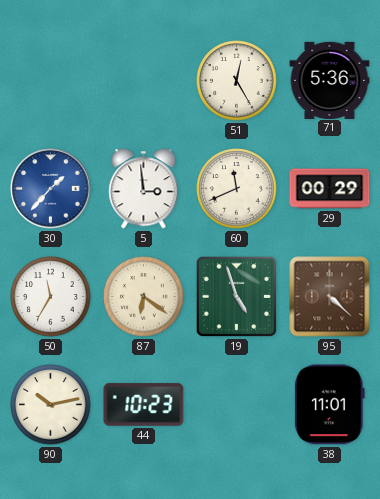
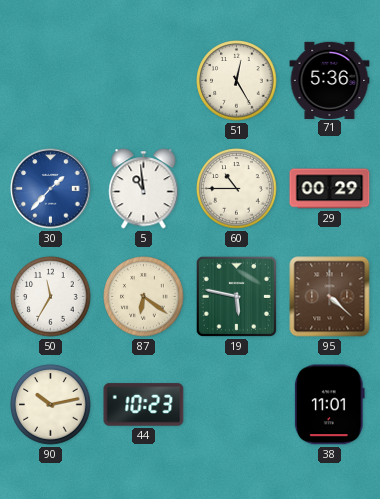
5: 2:59 -> 10:59
60: 11:41 -> 10:45
19: 4:57 -> 5:47
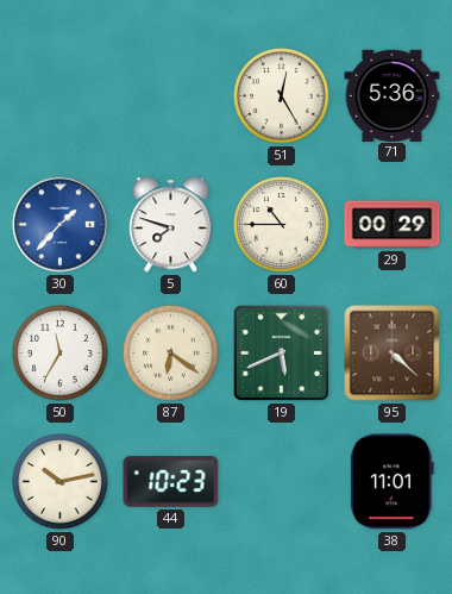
5: 10:59 -> 7:48
19: 5:47 -> 5:41
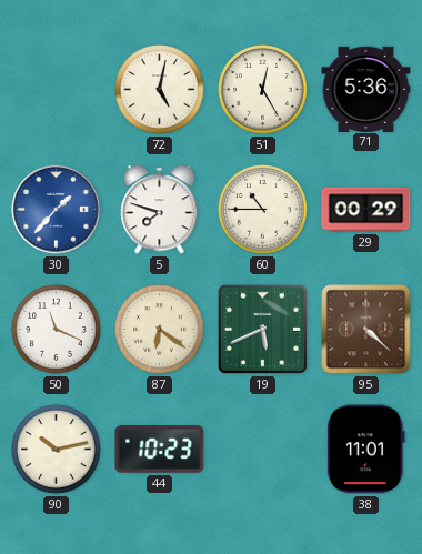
72: none -> 5:02
50: 11:35 -> 11:19
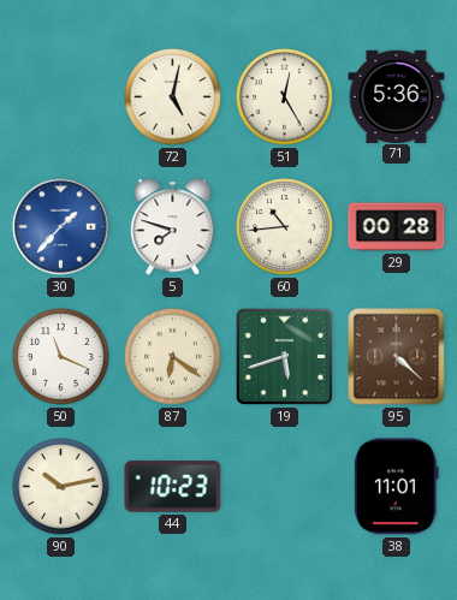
60: 10:45 -> 10:44
29: 00:29 -> 00:28
19: 5:41 -> 5:42
